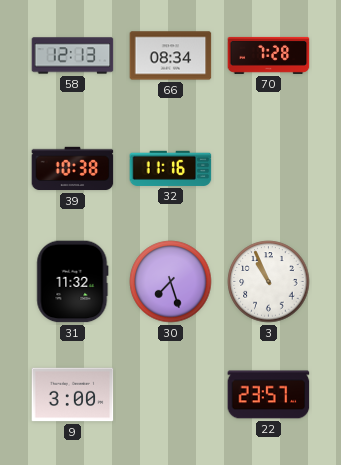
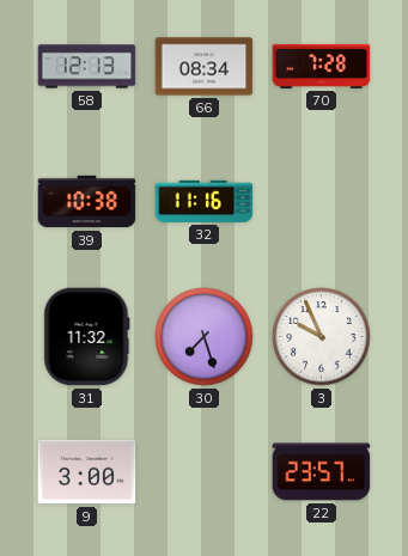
3: 10:56 -> 9:56
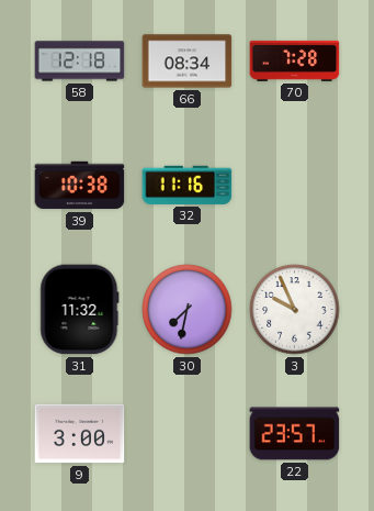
58: 12:13 -> 12:18
30: 7:27 -> 7:32
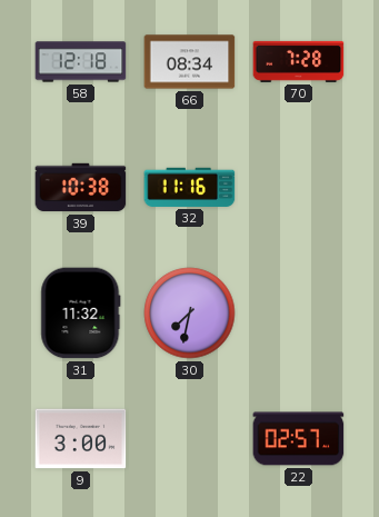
3: 9:56 -> none
22: 23:57 -> 02:57
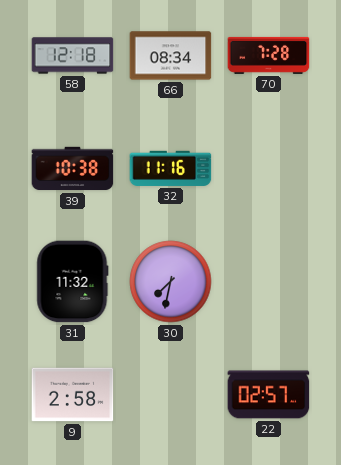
9: 3:00 -> 2:58
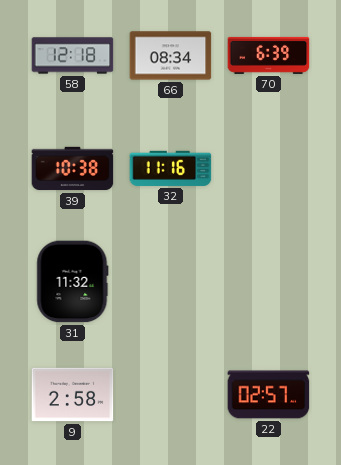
70: 7:28 -> 6:39
30: 7:32 -> none
